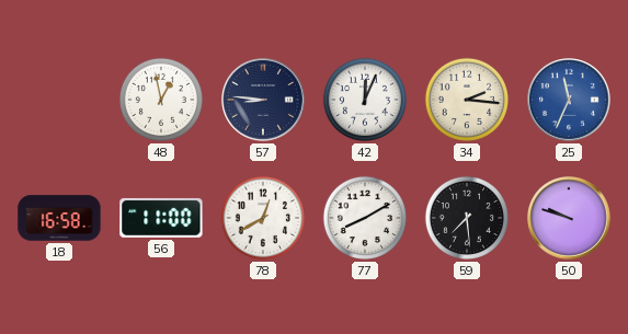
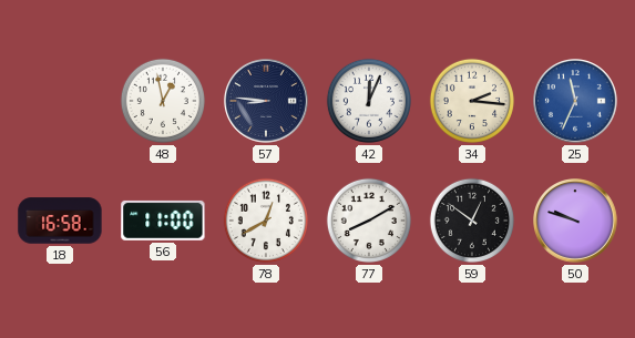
59: 7:29 -> 12:51
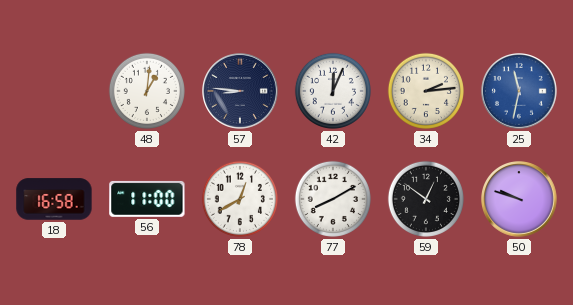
48: 12:58 -> 1:01
34: 2:16 -> 2:14
25: 11:34 -> 11:32
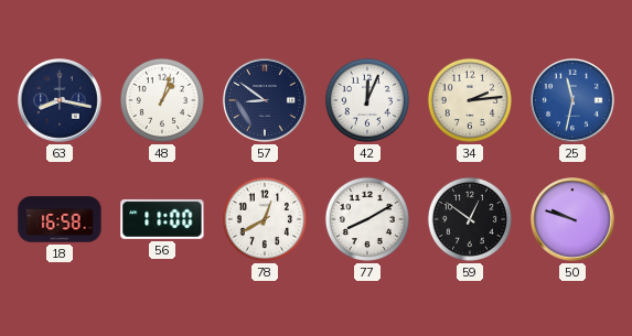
63: none -> 8:17
48: 1:01 -> 1:03
57: 8:46 -> 8:51
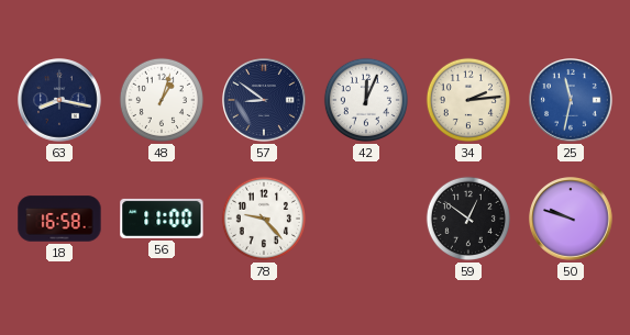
78: 12:40 -> 9:23
77: 8:10 -> none
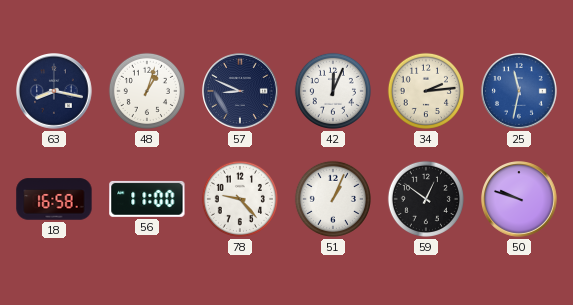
57: 8:51 -> 8:49
51: none -> 1:04
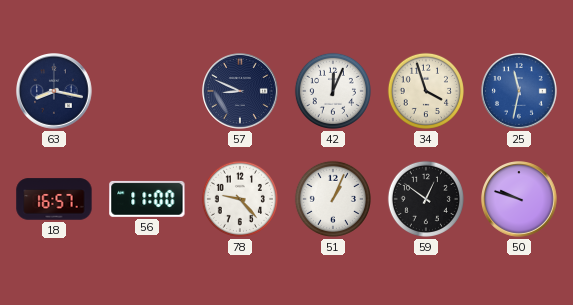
48: 1:03 -> none
34: 2:14 -> 3:57
18: 16:58 -> 16:57
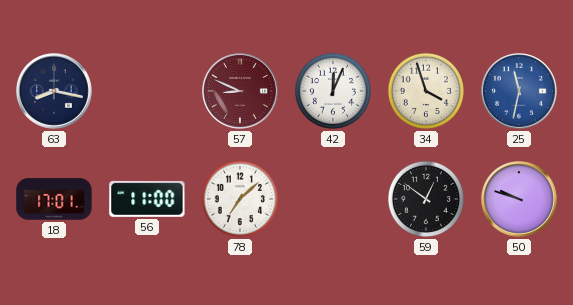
57 dial: navy -> burgundy
18: 16:57 -> 17:01
78: 9:23 -> 7:08
51: 1:04 -> none
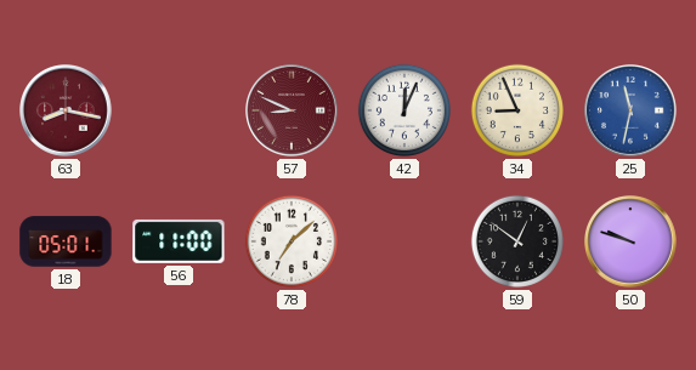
63 dial: navy -> burgundy
34: 3:57 -> 8:56
18: 17:01 -> 05:01
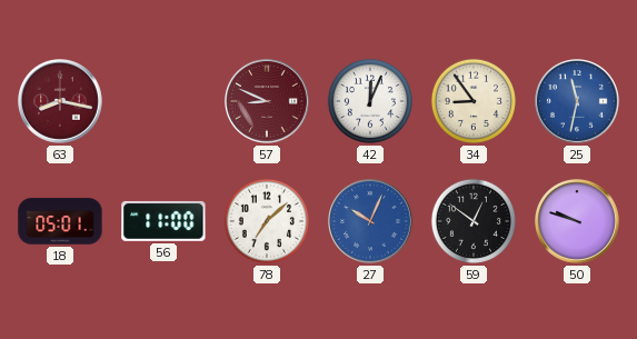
34: 8:56 -> 8:54
27: none -> 10:04
